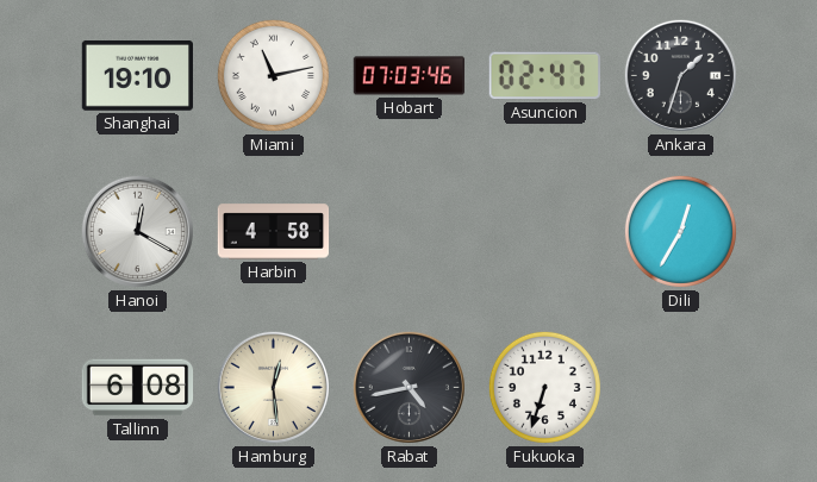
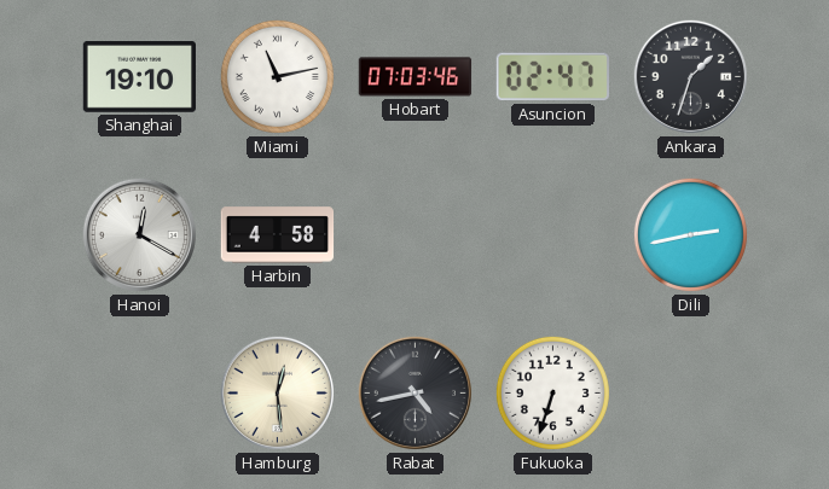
Dili: 12:35 -> 2:43
Tallinn: 6:08 -> none
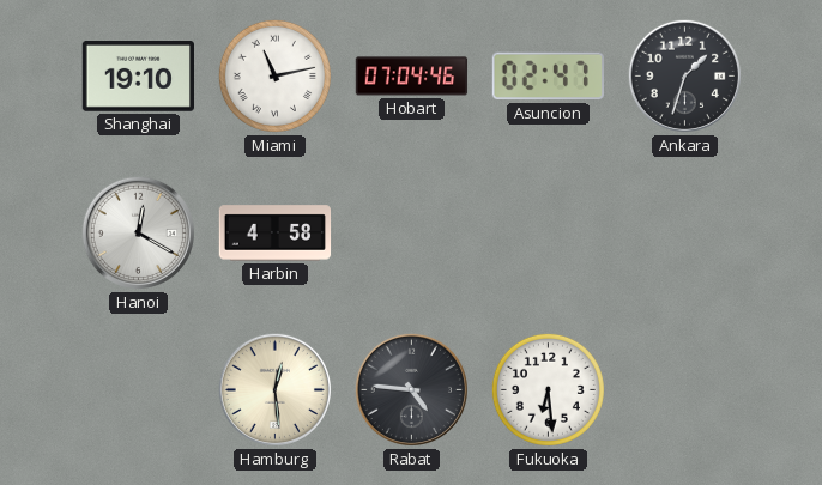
Hobart: 07:03 -> 07:04
Dili: 2:43 -> none
Rabat: 4:43 -> 4:46
Fukuoka: 6:33 -> 6:29
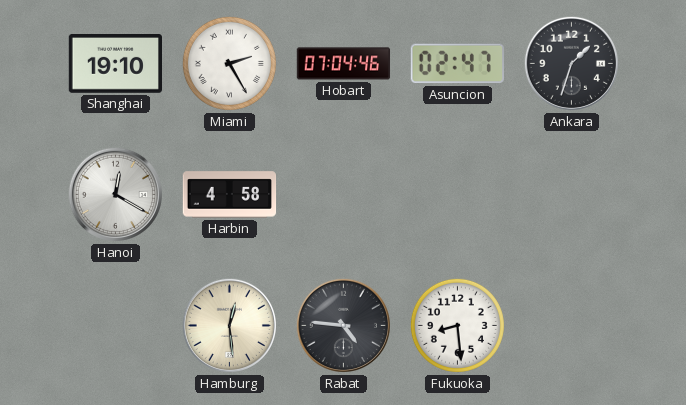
Miami: 11:13 -> 2:25
Fukuoka: 6:29 -> 8:29
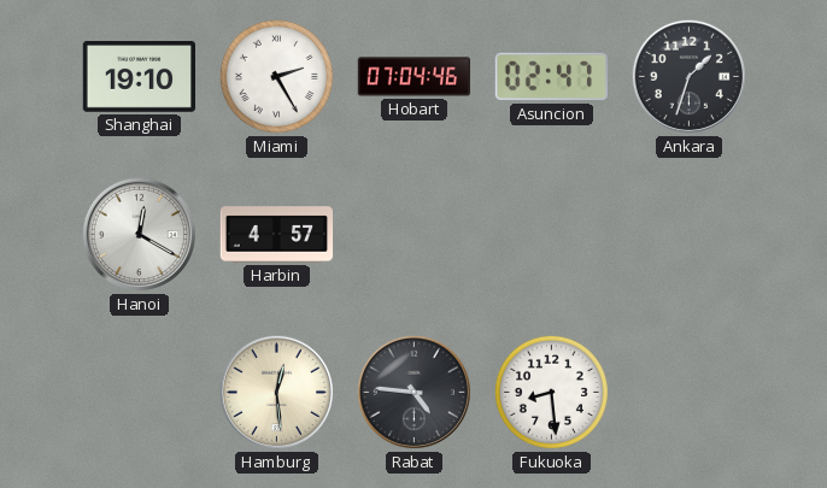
Harbin: 4:58 -> 4:57
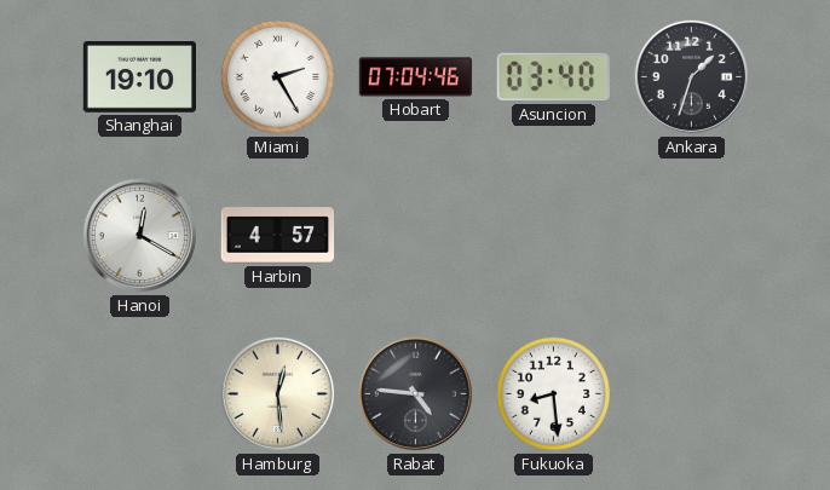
Asuncion: 02:47 -> 03:40
